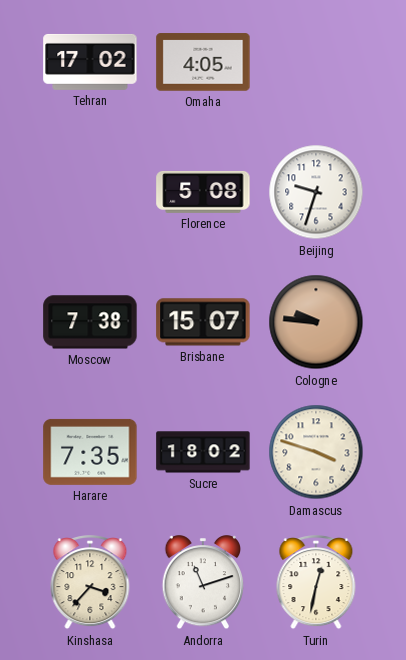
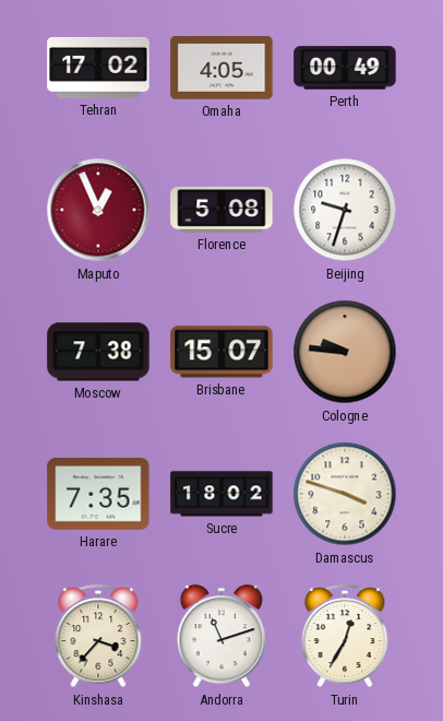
Perth: none -> 00:49
Maputo: none -> 12:56
Turin: 12:32 -> 12:35
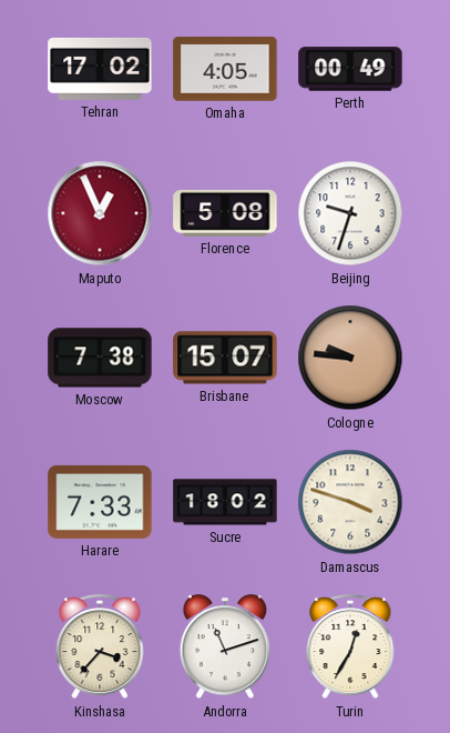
Harare: 7:35 -> 7:33
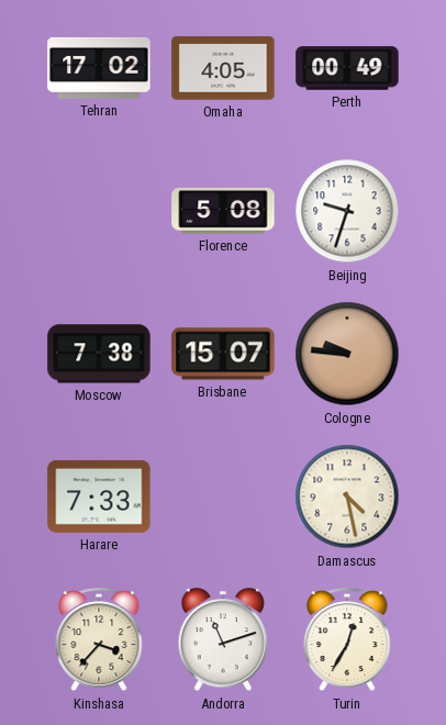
Maputo: 12:56 -> none
Sucre: 18:02 -> none
Damascus: 3:48 -> 4:28
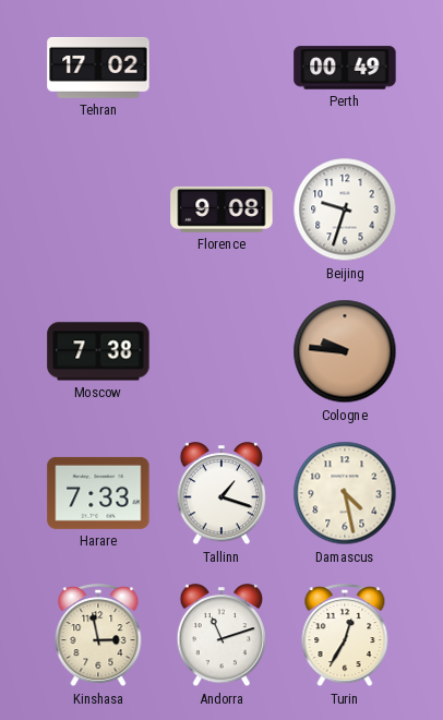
Omaha: 4:05 -> none
Florence: 5:08 -> 9:08
Brisbane: 15:07 -> none
Tallinn: none -> 1:18
Kinshasa: 3:37 -> 2:58
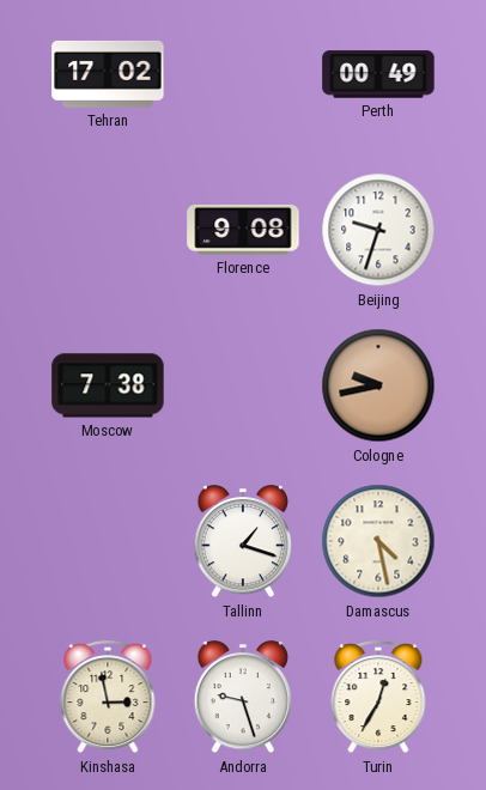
Cologne: 9:46 -> 9:43
Harare: 7:33 -> none
Andorra: 11:12 -> 9:27
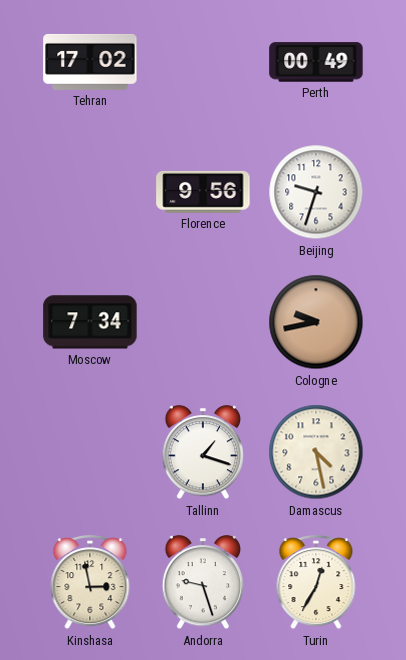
Florence: 9:08 -> 9:56
Moscow: 7:38 -> 7:34
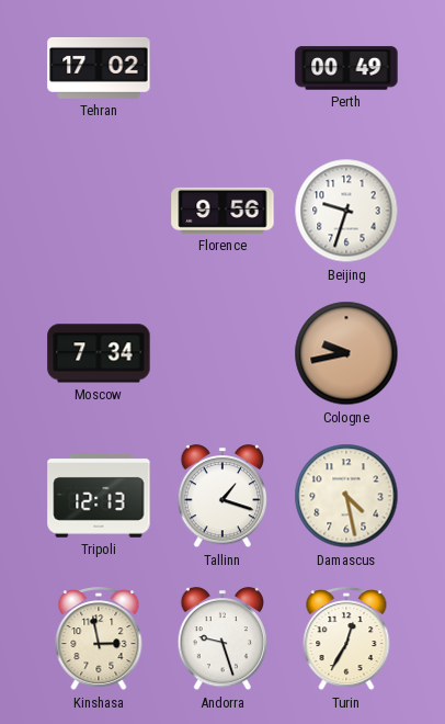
Tripoli: none -> 12:13
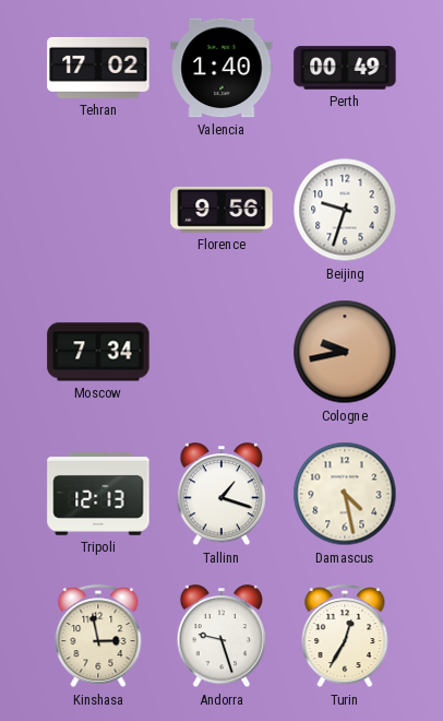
Valencia: none -> 1:40
